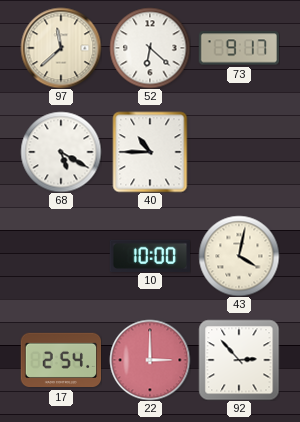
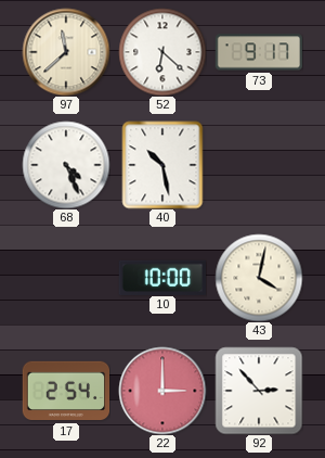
68: 5:20 -> 4:26
40: 10:45 -> 10:28
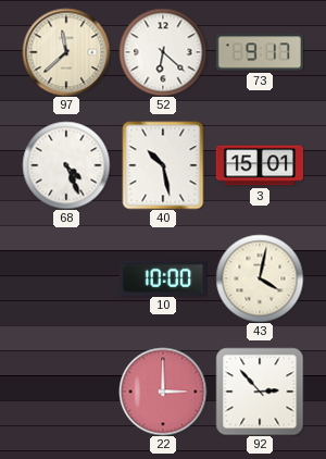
3: none -> 15:01
17: 2:54 -> none
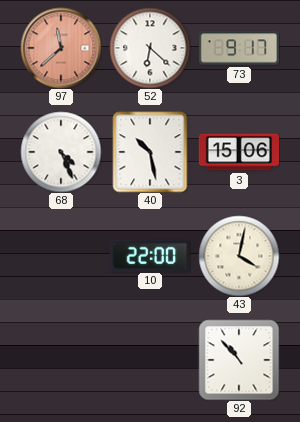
97 dial: cream -> salmon
3: 15:01 -> 15:06
10: 10:00 -> 22:00
22: 3:00 -> none
92: 2:53 -> 10:53
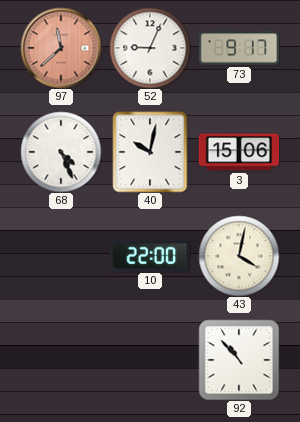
52: 6:22 -> 9:04
40: 10:28 -> 10:02
